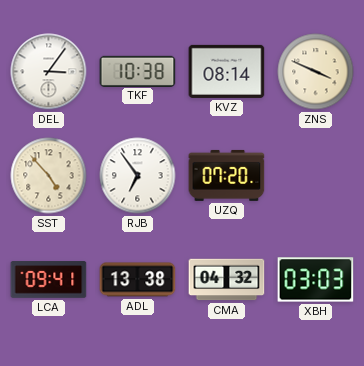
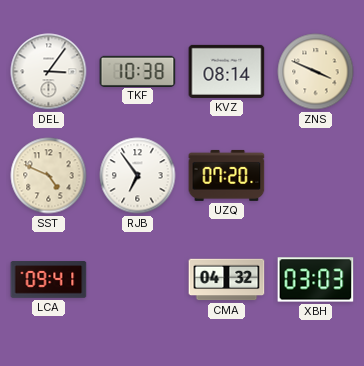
SST: 4:53 -> 4:49
ADL: 13:38 -> none
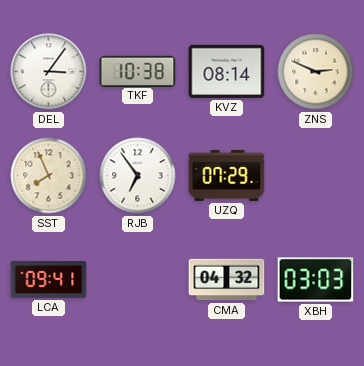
ZNS: 3:49 -> 2:49
SST: 4:49 -> 7:56
UZQ: 07:20 -> 07:29
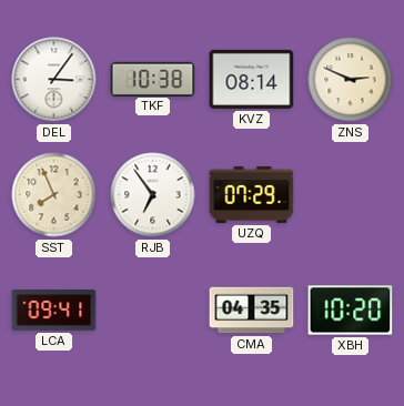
CMA: 04:32 -> 04:35
XBH: 03:03 -> 10:20
